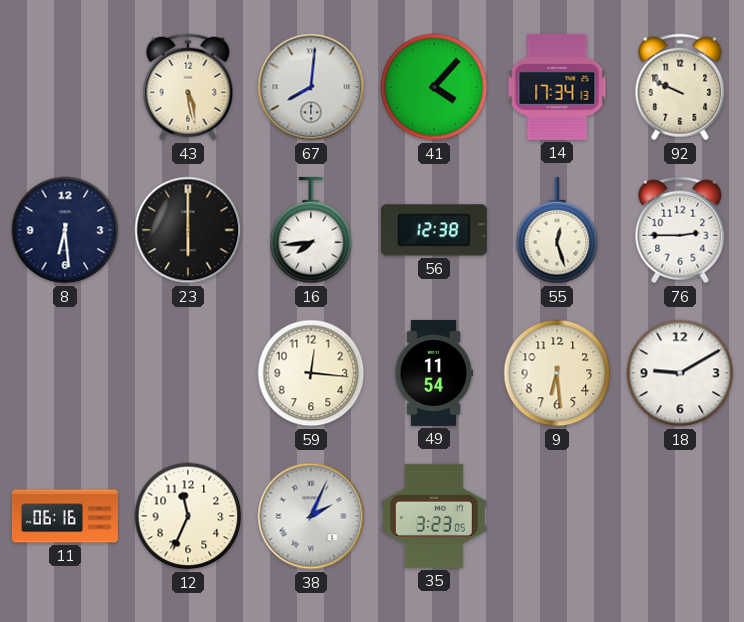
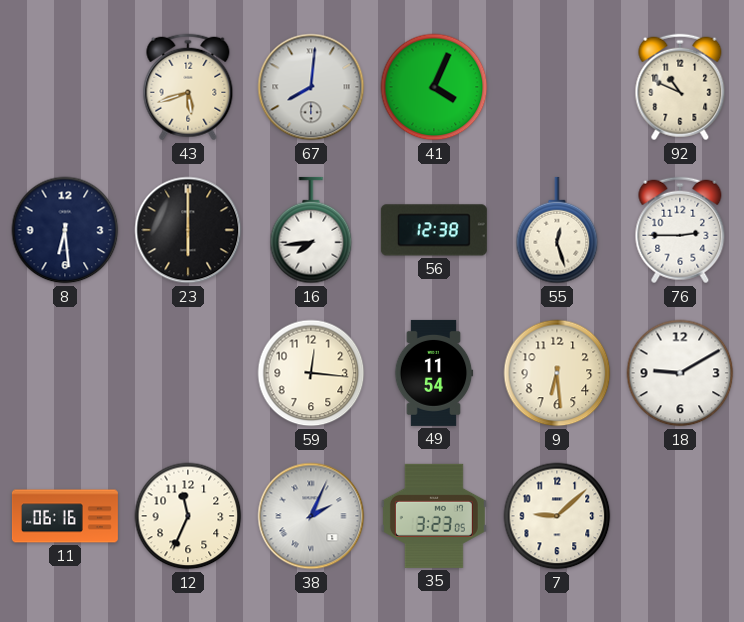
43: 5:28 -> 5:42
41: 4:07 -> 4:04
14: 17:34 -> none
92: 9:49 -> 10:49
7: none -> 9:08
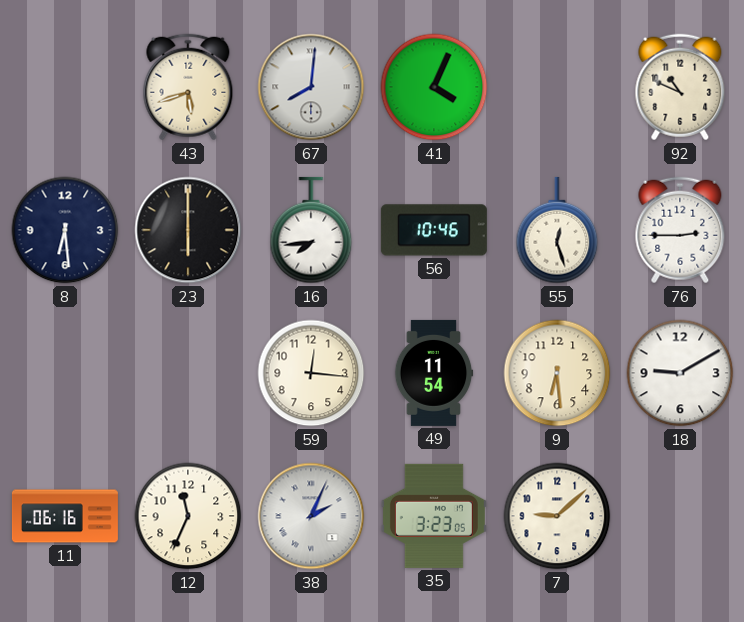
56: 12:38 -> 10:46
